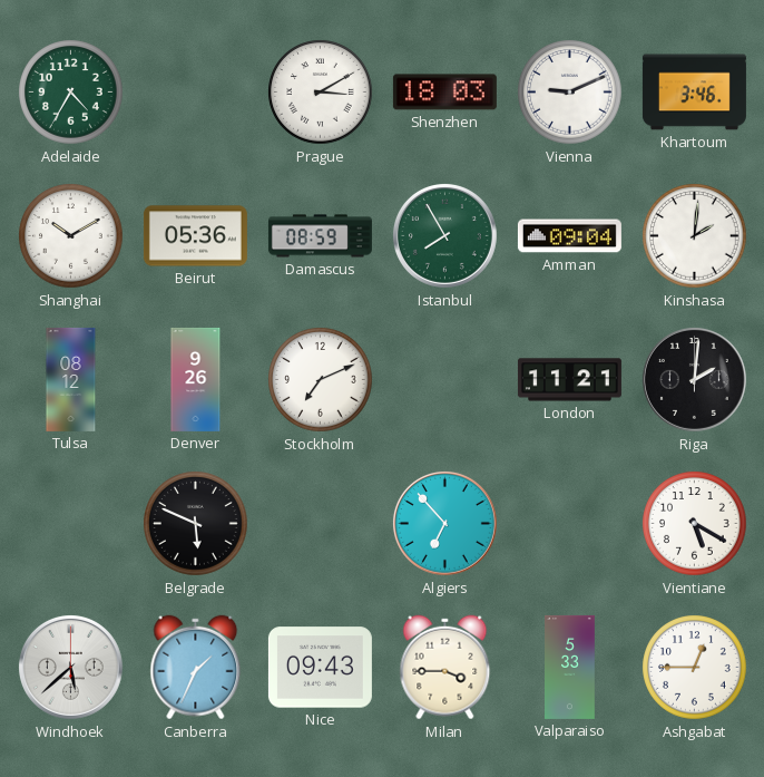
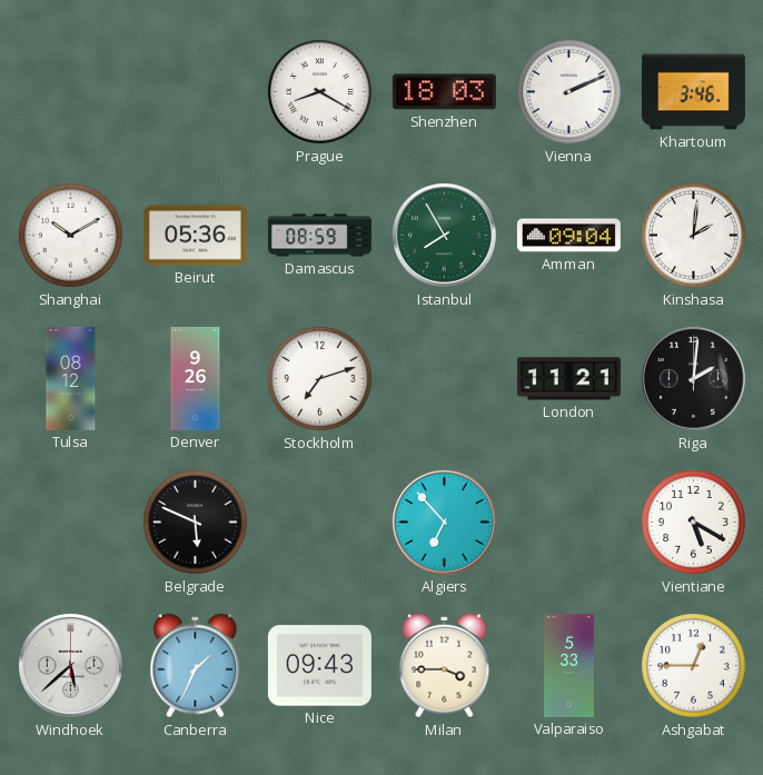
Adelaide: 4:35 -> none
Prague: 3:10 -> 8:20
Vienna: 9:11 -> 2:11
Stockholm: 7:11 -> 7:12
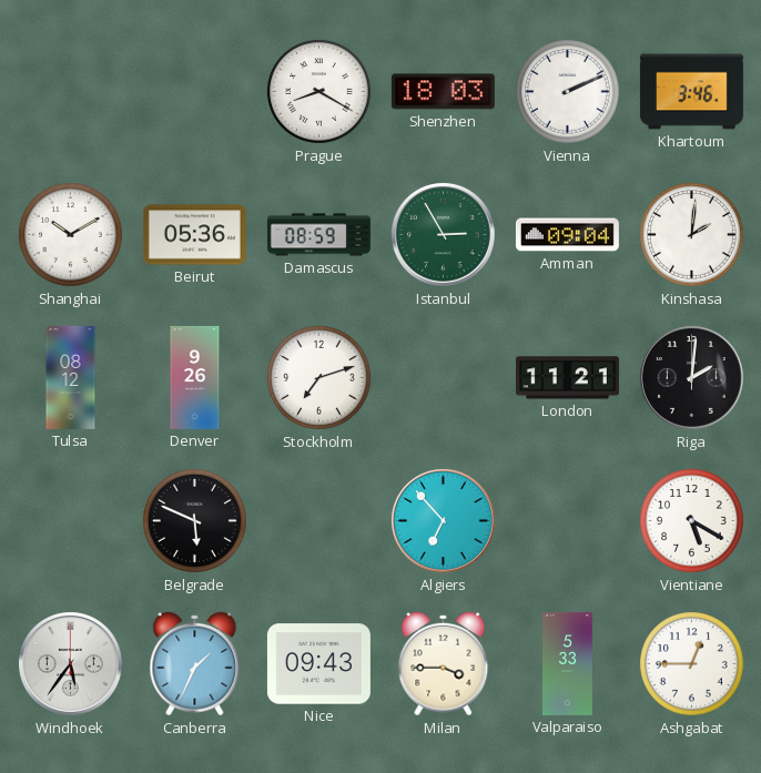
Istanbul: 7:55 -> 2:55
Windhoek: 5:38 -> 5:36
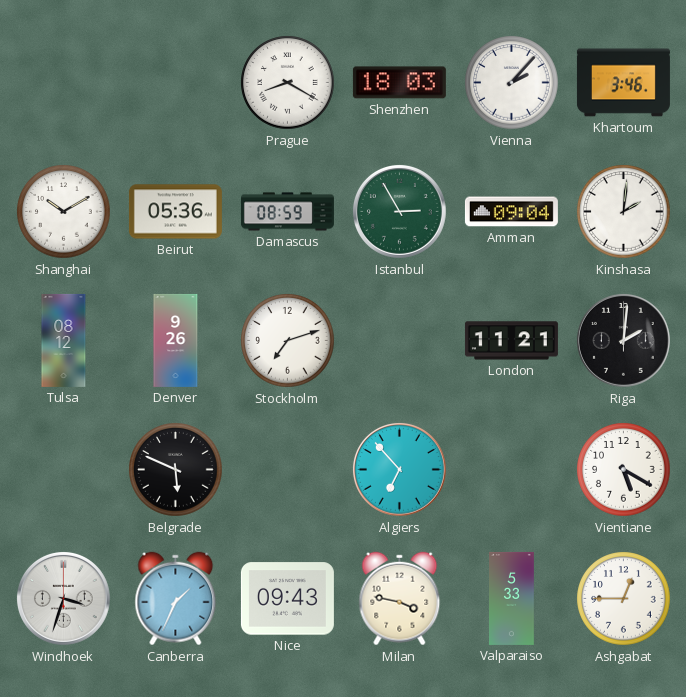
Vienna: 2:11 -> 2:07
Windhoek: 5:36 -> 3:33
Milan: 3:45 -> 3:47
